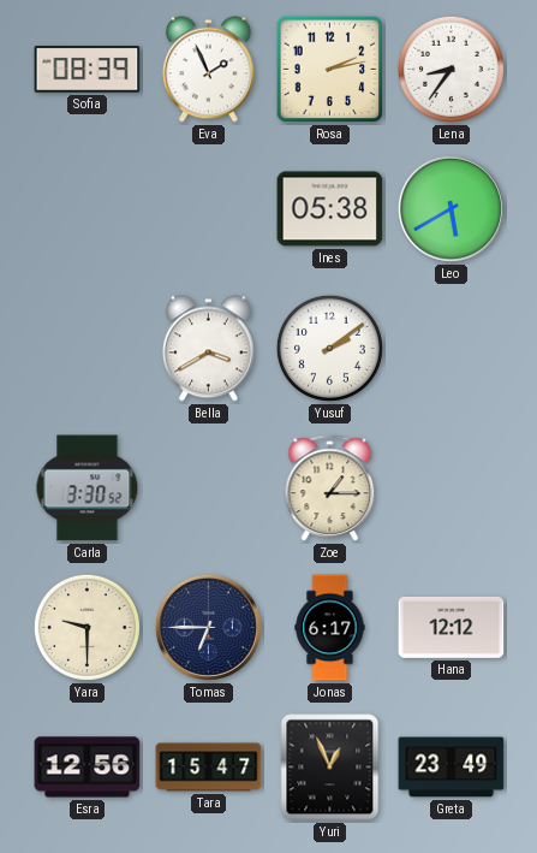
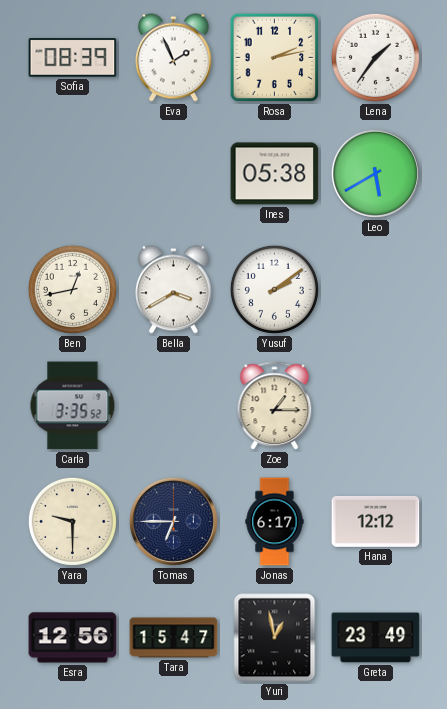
Lena: 8:36 -> 1:36
Ben: none -> 12:43
Carla: 3:30 -> 3:35
Yuri: 12:56 -> 12:58
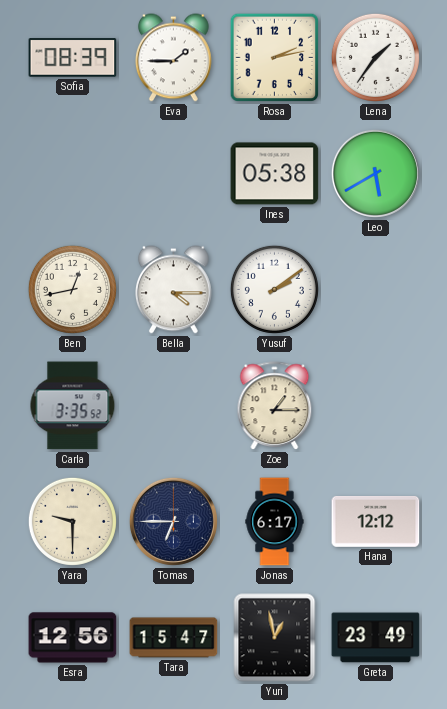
Eva: 1:56 -> 1:45
Bella: 3:40 -> 4:15
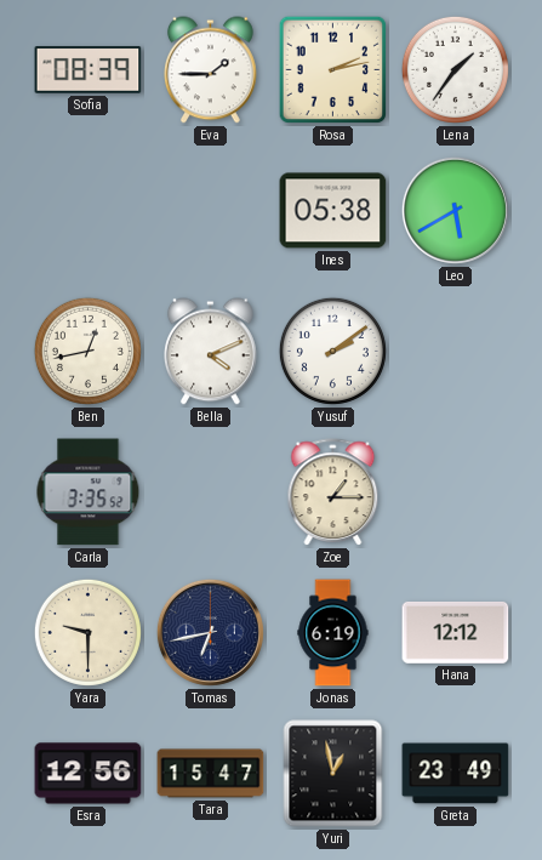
Bella: 4:15 -> 4:11
Tomas: 6:45 -> 6:43
Jonas: 6:17 -> 6:19
